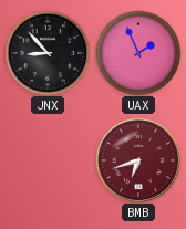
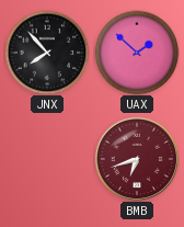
JNX: 8:53 -> 7:53
UAX: 1:56 -> 1:52
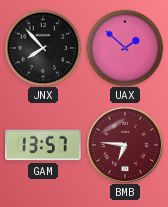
GAM: none -> 13:57
BMB: 6:42 -> 6:46
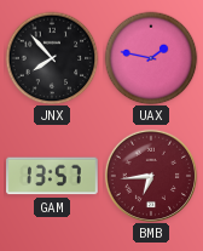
UAX: 1:52 -> 1:47
BMB: 6:46 -> 6:44
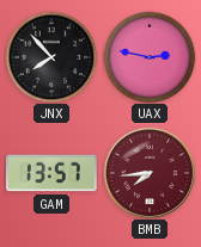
UAX: 1:47 -> 2:47
BMB: 6:44 -> 7:44
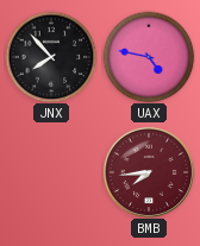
UAX: 2:47 -> 4:47
GAM: 13:57 -> none
